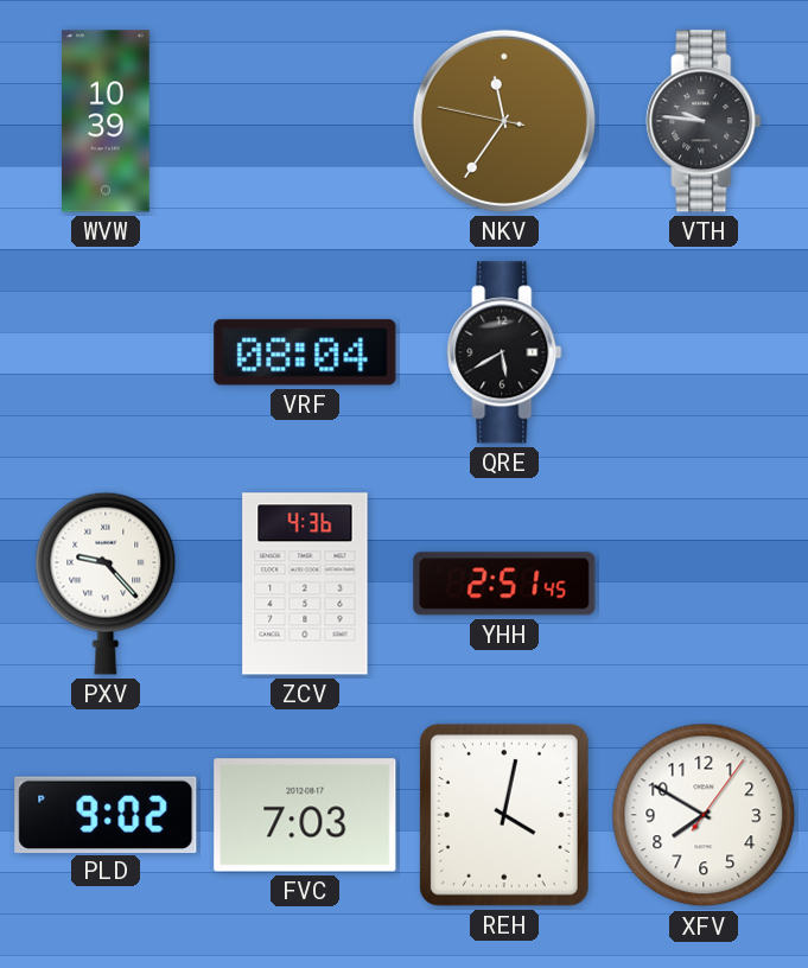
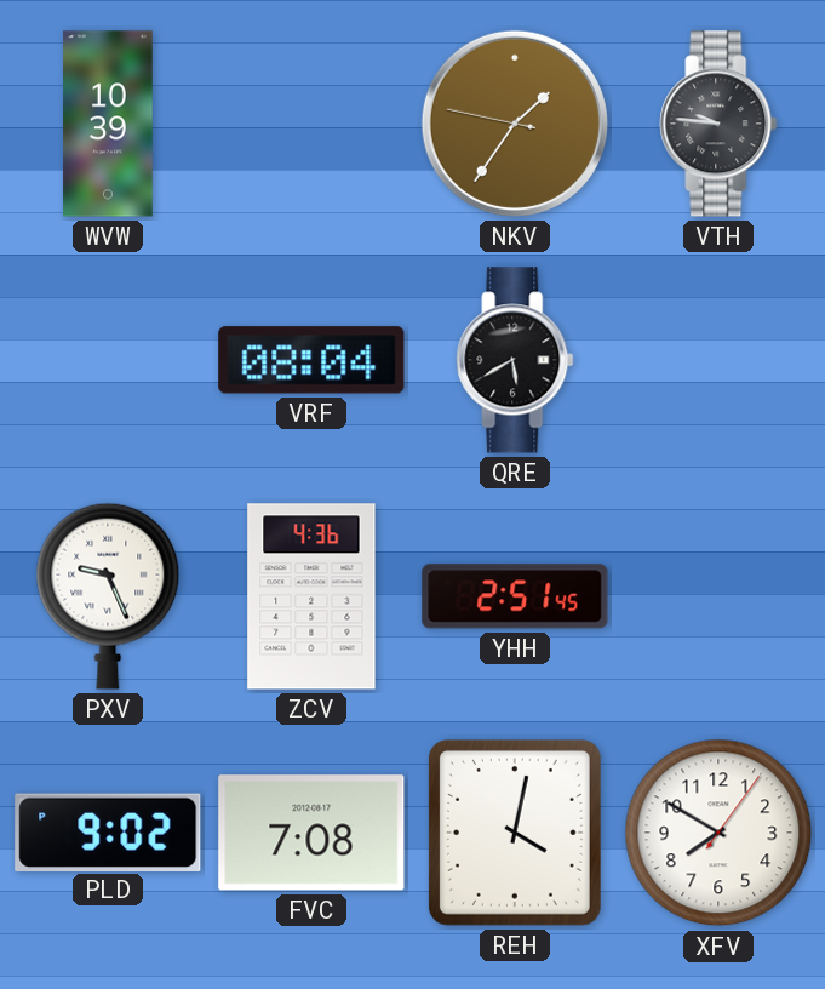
NKV: 11:35 -> 1:35
PXV: 9:23 -> 9:26
FVC: 7:03 -> 7:08
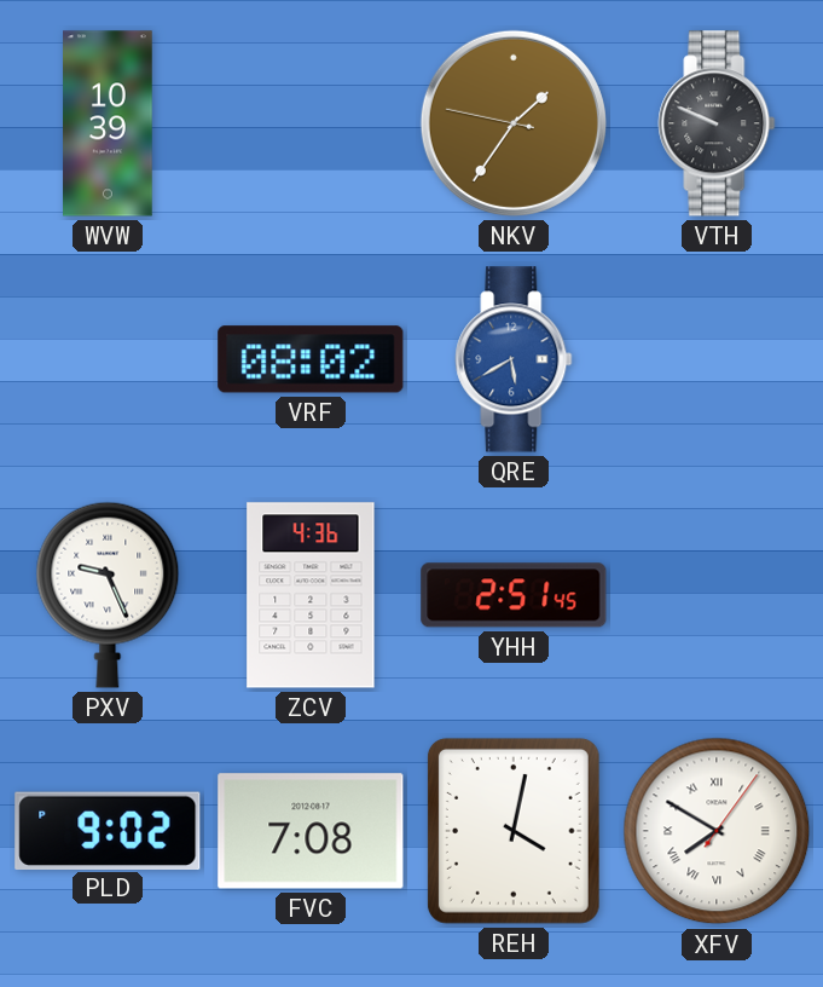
VTH: 9:46 -> 9:49
VRF: 08:04 -> 08:02
QRE dial: black -> blue
XFV numerals: Arabic -> Roman
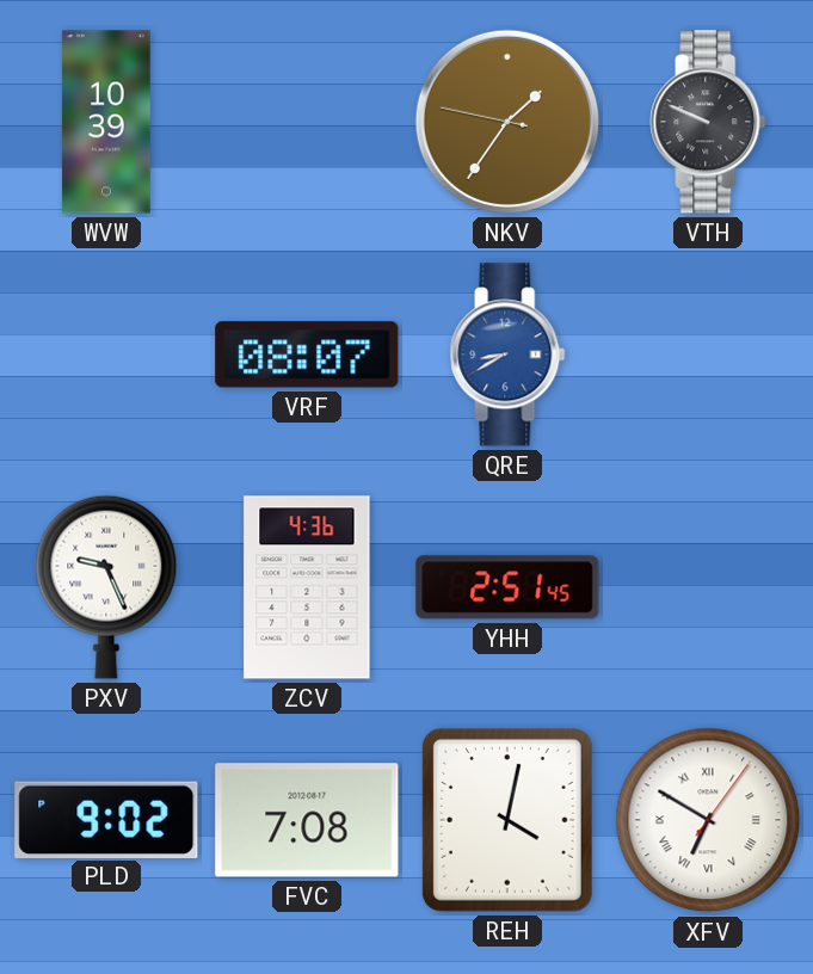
VRF: 08:02 -> 08:07
QRE: 5:40 -> 8:40
XFV: 7:50 -> 6:50
